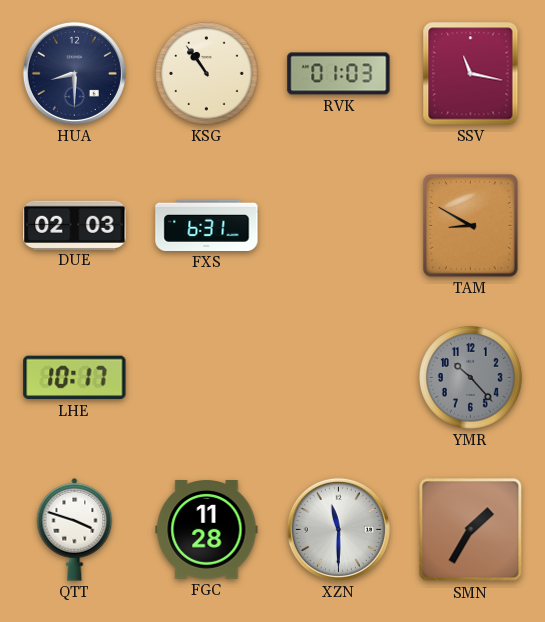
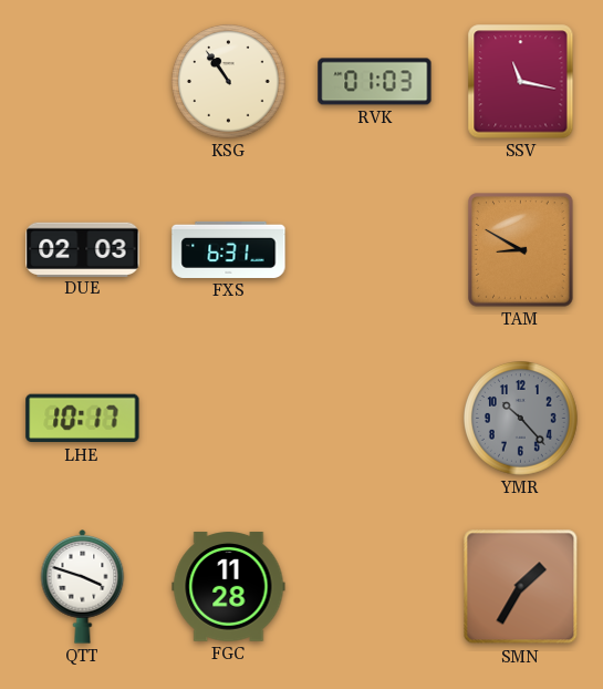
HUA: 8:30 -> none
XZN: 11:30 -> none
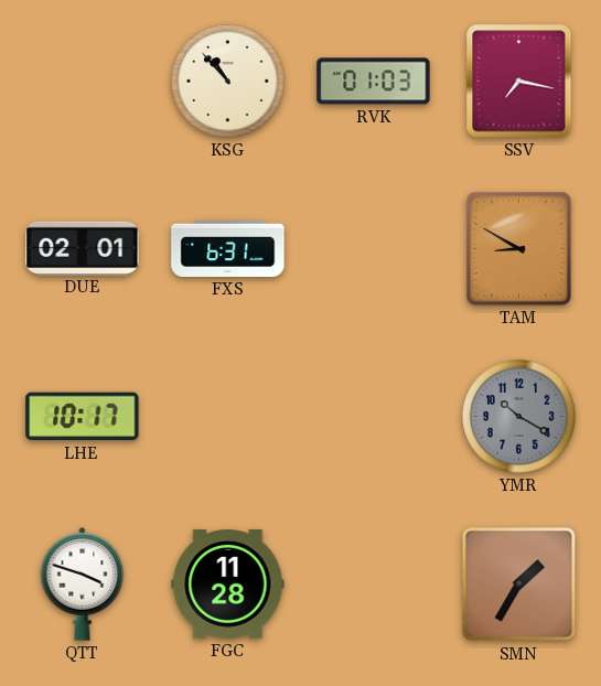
KSG: 10:54 -> 10:53
SSV: 11:17 -> 7:17
DUE: 02:03 -> 02:01
YMR: 10:23 -> 10:20
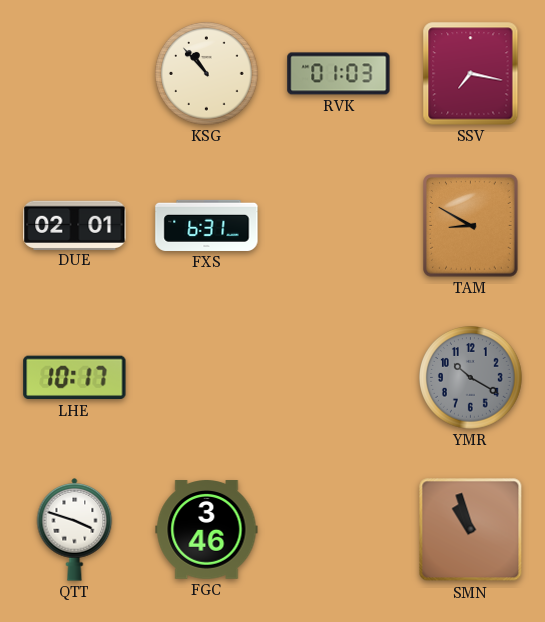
FGC: 11:28 -> 3:46
SMN: 1:35 -> 10:57
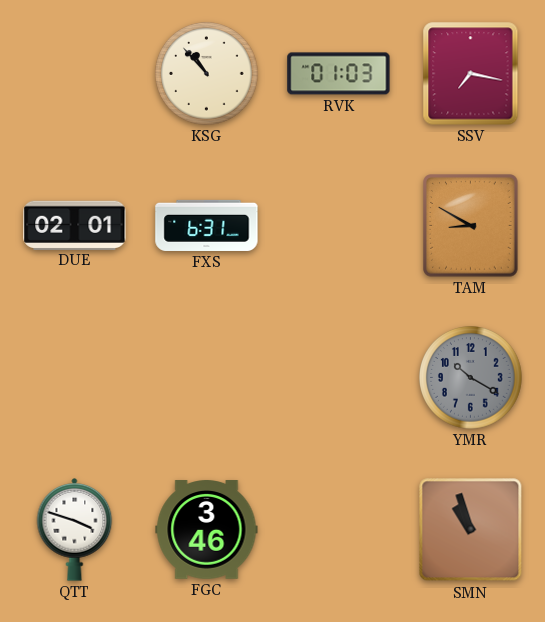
LHE: 10:17 -> none
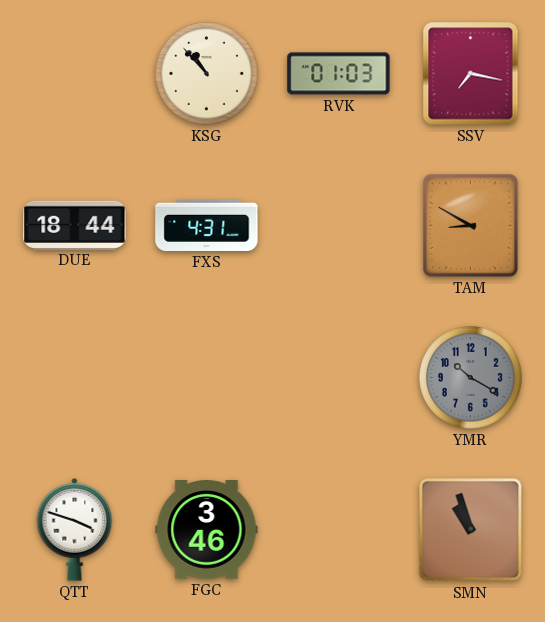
DUE: 02:01 -> 18:44
FXS: 6:31 -> 4:31
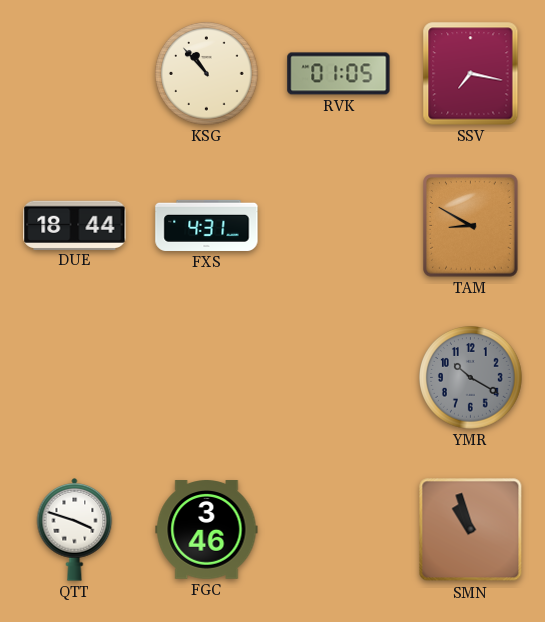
RVK: 01:03 -> 01:05
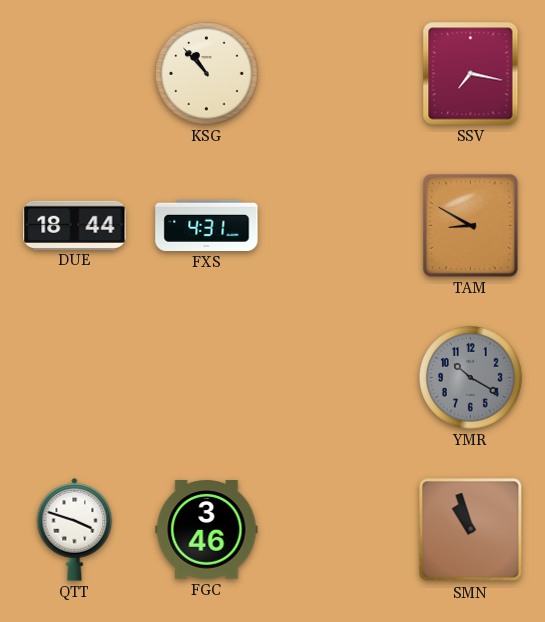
RVK: 01:05 -> none
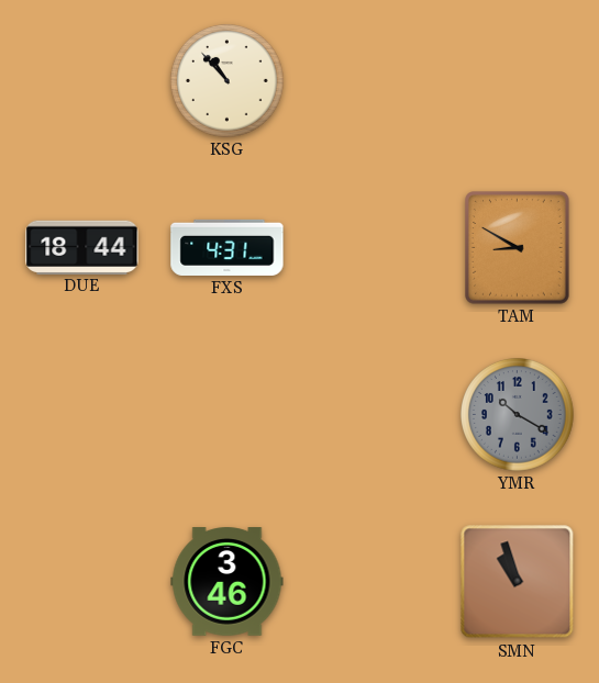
SSV: 7:17 -> none
QTT: 3:48 -> none
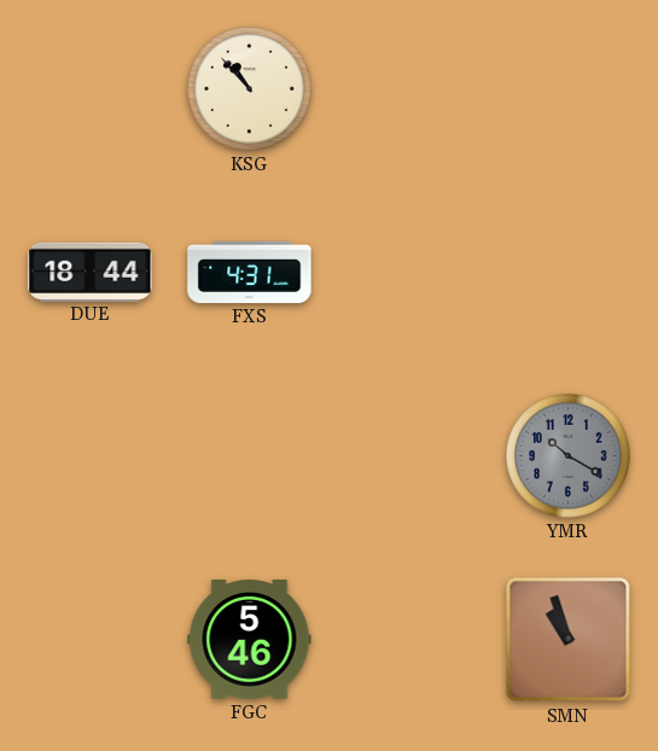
TAM: 8:50 -> none
FGC: 3:46 -> 5:46
